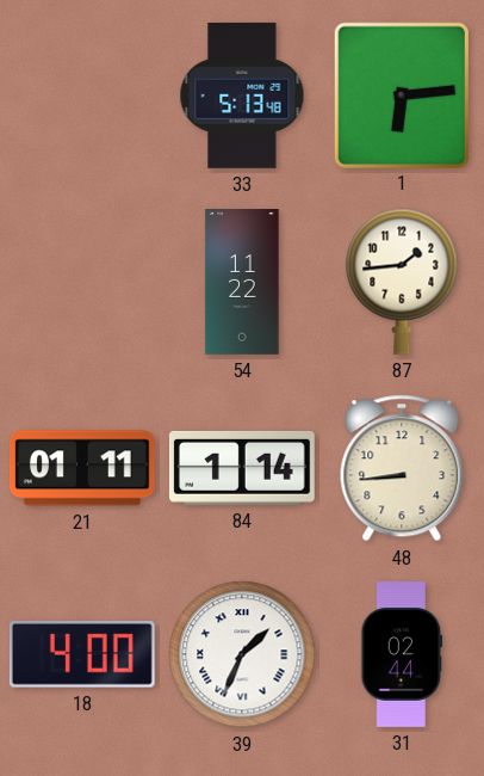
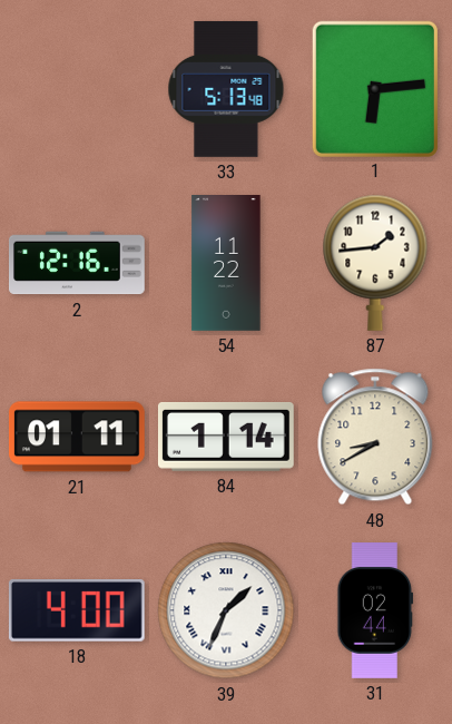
2: none -> 12:16
48: 8:44 -> 8:40
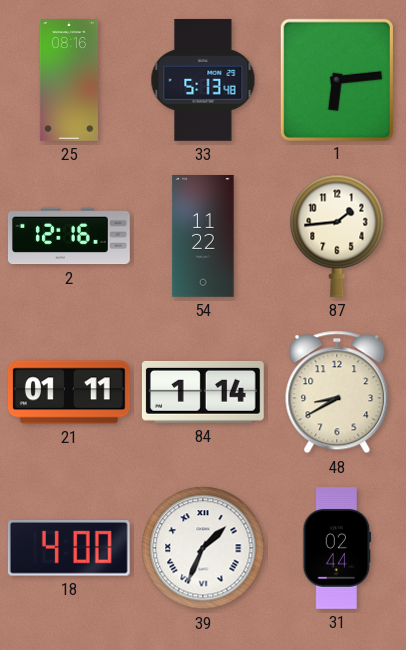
25: none -> 08:16
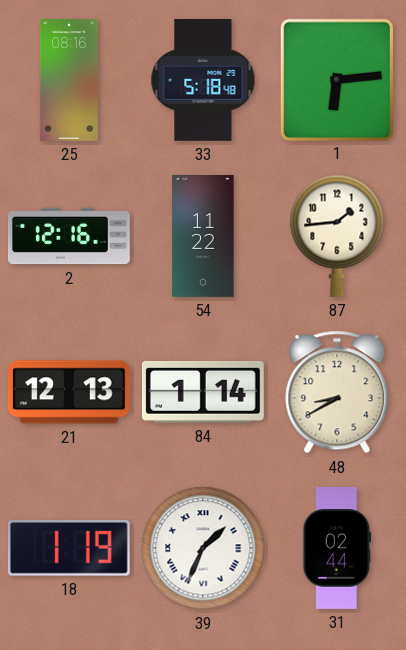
33: 5:13 -> 5:18
21: 01:11 -> 12:13
18: 4:00 -> 1:19
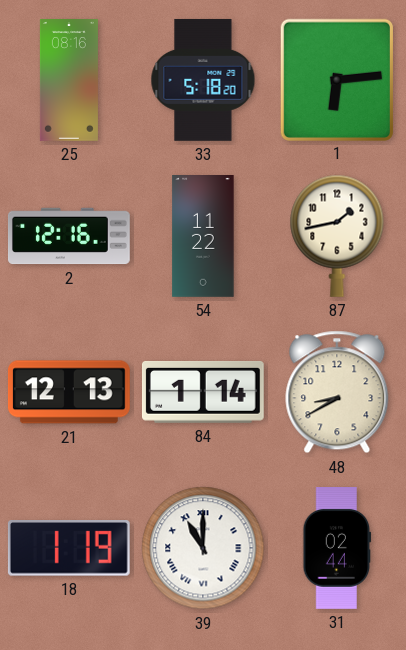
33: 5:18:48 -> 5:18:20
87: 1:44 -> 1:43
39: 1:34 -> 11:00
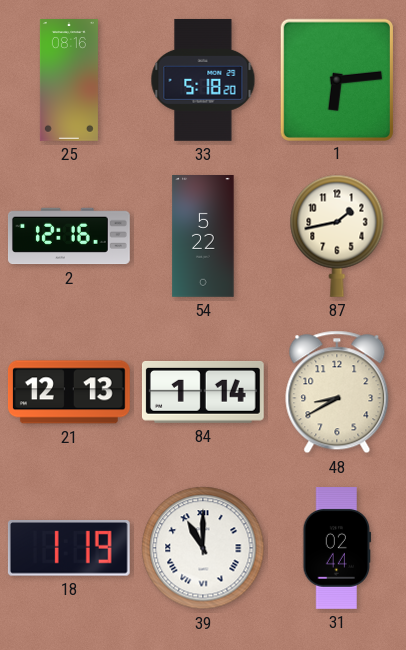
54: 11:22 -> 5:22
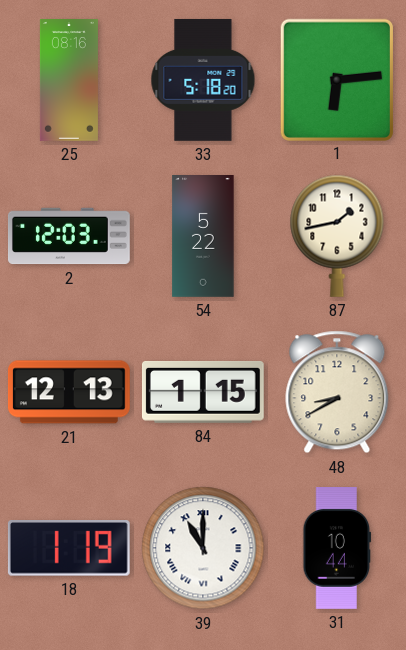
2: 12:16 -> 12:03
84: 1:14 -> 1:15
31: 02:44 -> 10:44
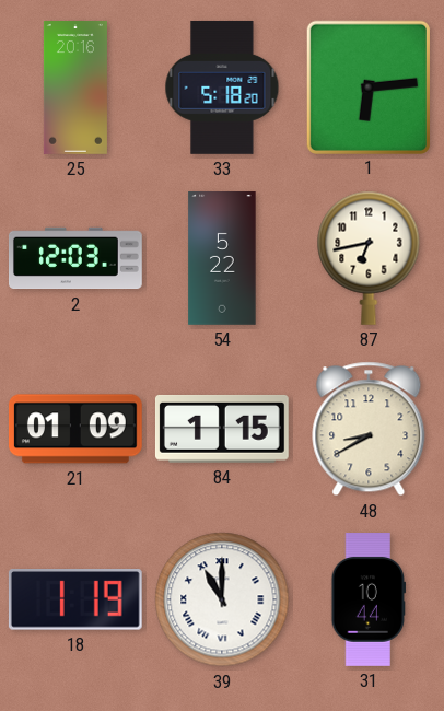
25: 08:16 -> 20:16
87: 1:43 -> 6:43
21: 12:13 -> 01:09
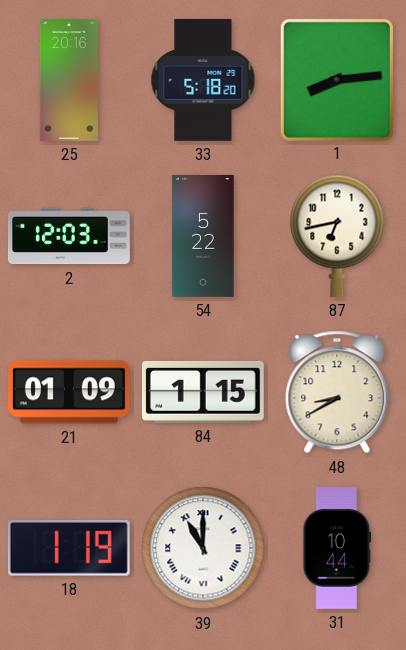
1: 6:14 -> 8:14
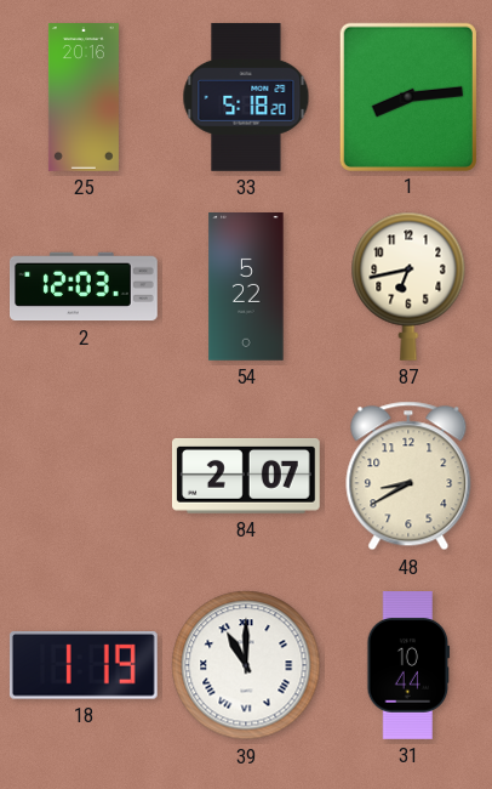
21: 01:09 -> none
84: 1:15 -> 2:07
